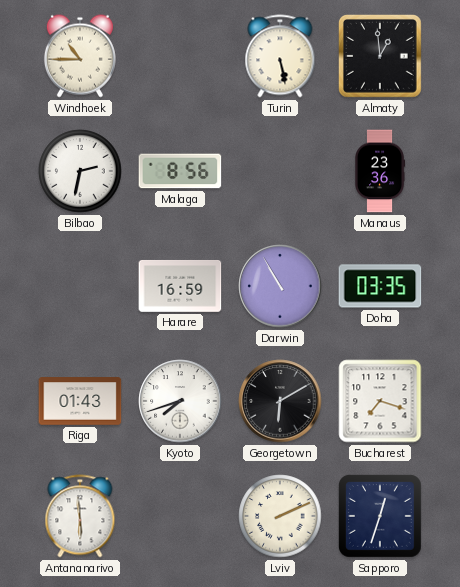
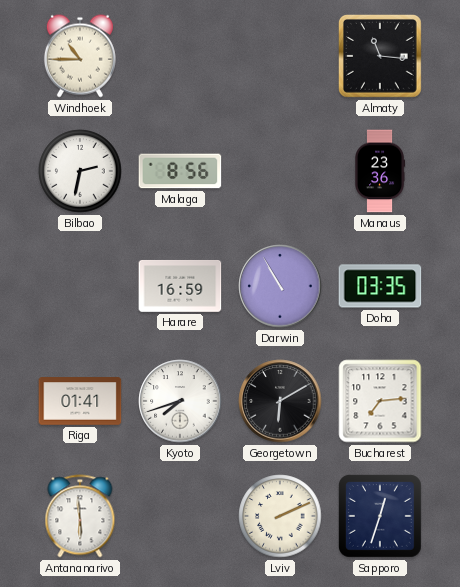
Turin: 5:28 -> none
Almaty: 12:59 -> 11:16
Riga: 01:43 -> 01:41
Bucharest: 7:18 -> 7:14
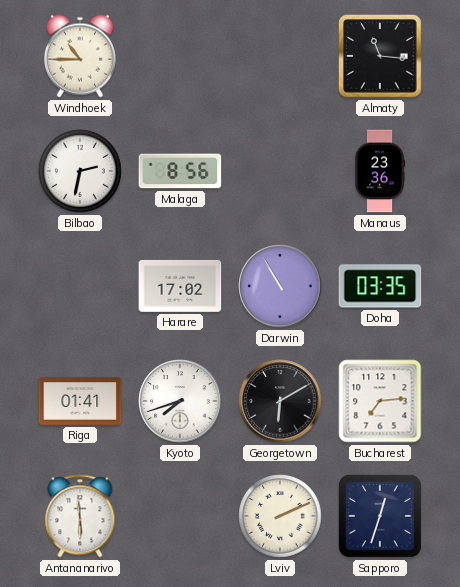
Harare: 16:59 -> 17:02
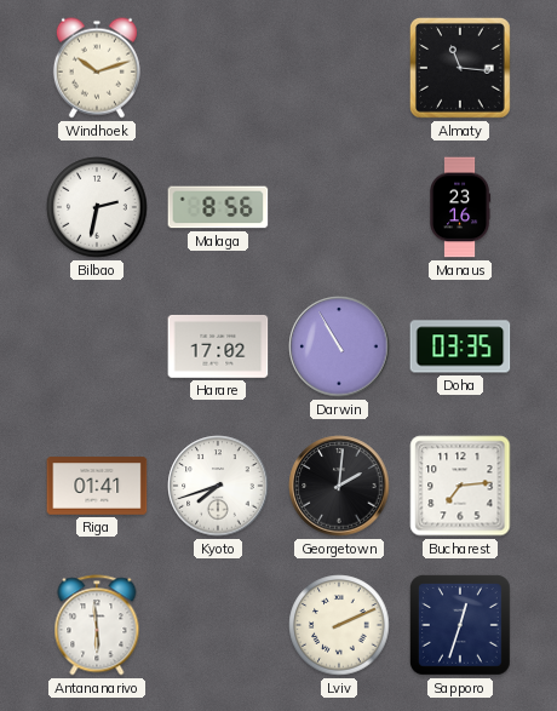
Windhoek: 10:45 -> 10:12
Manaus: 23:36 -> 23:16
Georgetown: 6:10 -> 2:01
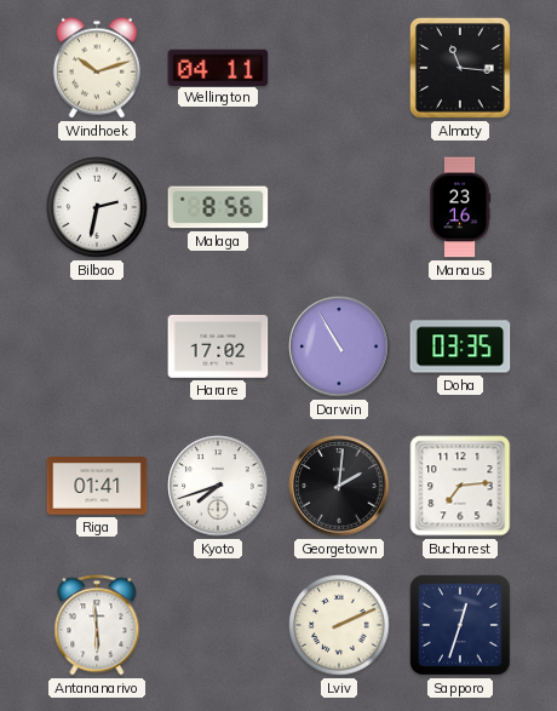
Wellington: none -> 04:11
